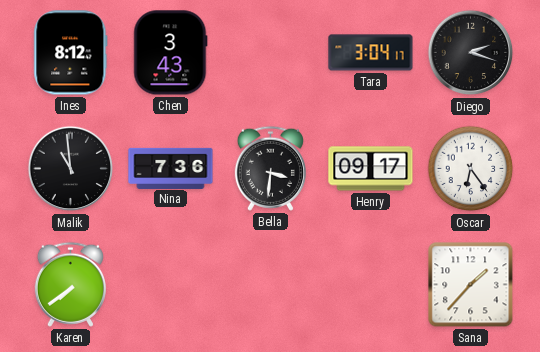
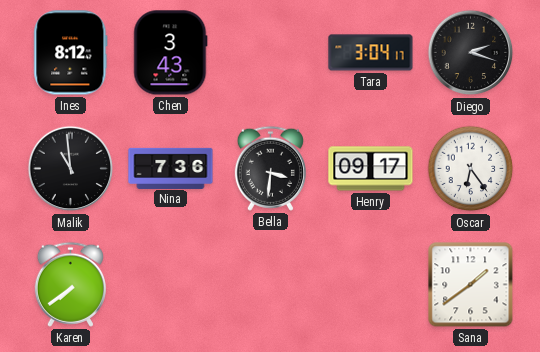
Sana: 1:37 -> 1:39
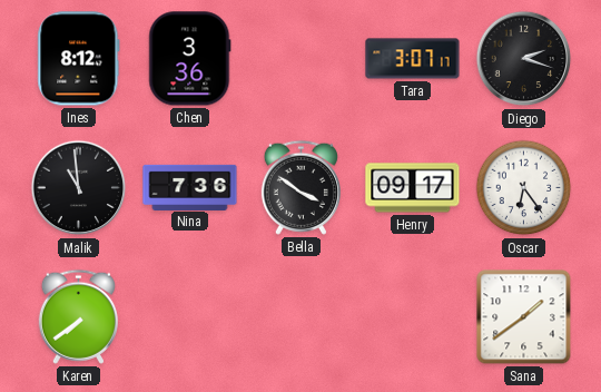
Chen: 3:43 -> 3:36
Tara: 3:04 -> 3:07
Bella: 3:31 -> 3:51
